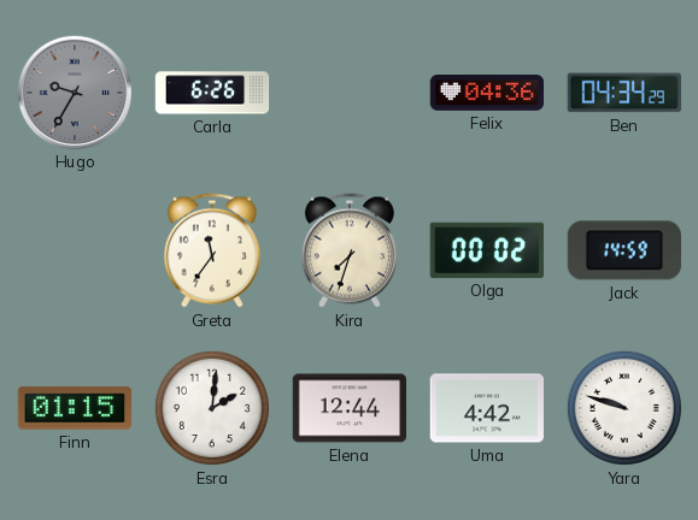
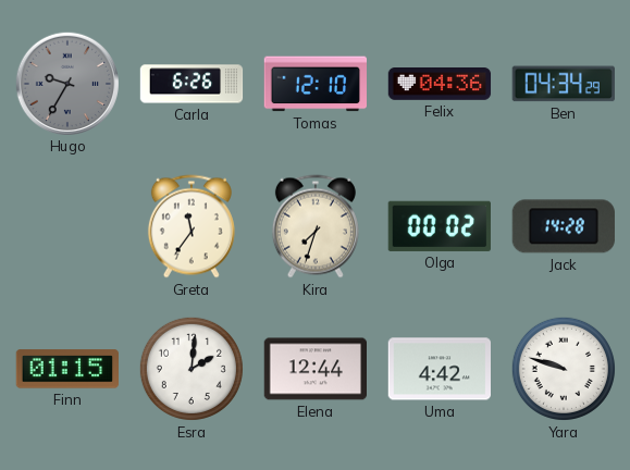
Tomas: none -> 12:10
Jack: 14:59 -> 14:28
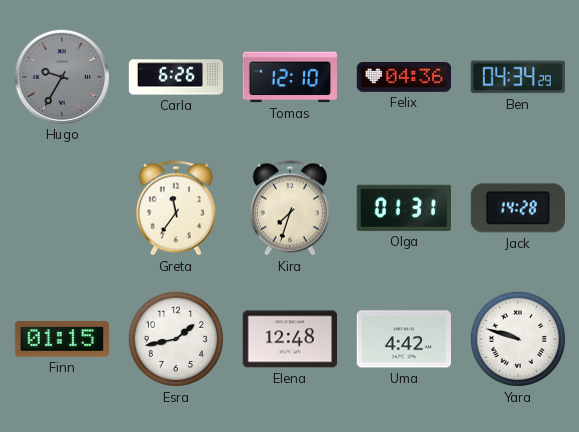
Olga: 00:02 -> 01:31
Esra: 2:01 -> 1:43
Elena: 12:44 -> 12:48
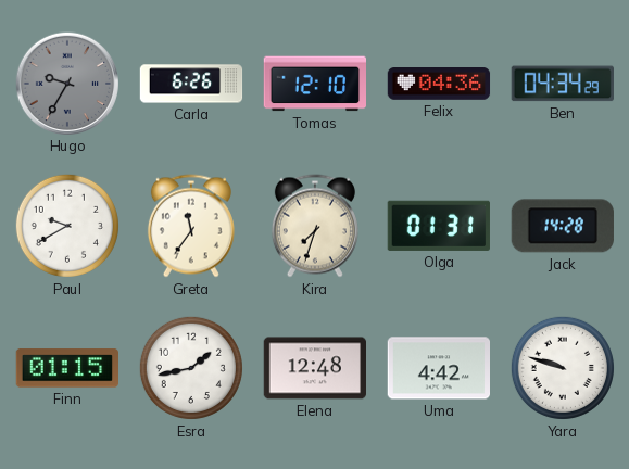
Paul: none -> 9:40
